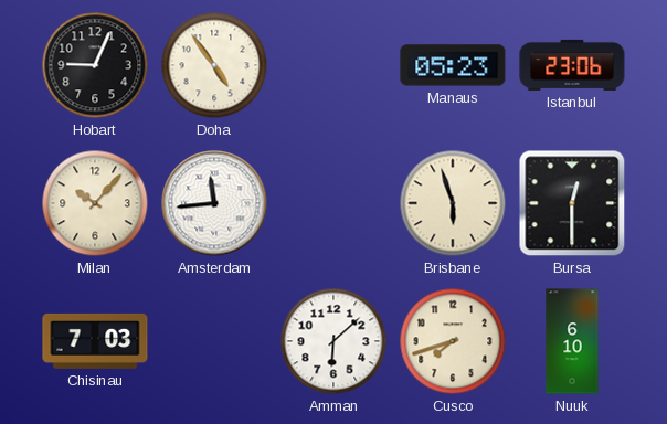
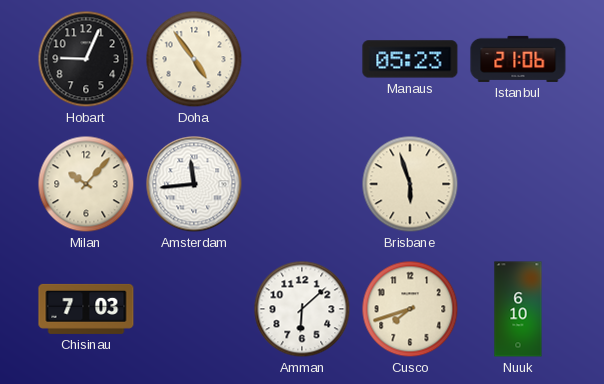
Istanbul: 23:06 -> 21:06
Bursa: 12:30 -> none
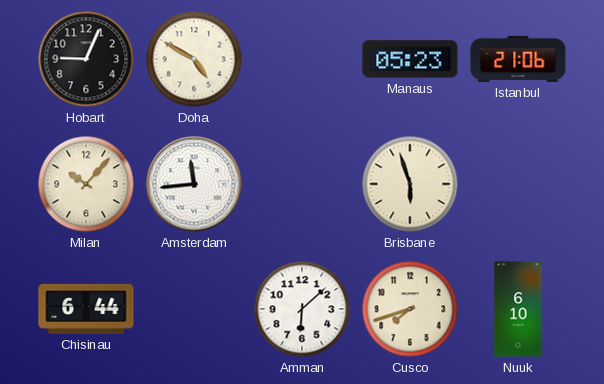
Doha: 4:54 -> 4:50
Chisinau: 7:03 -> 6:44
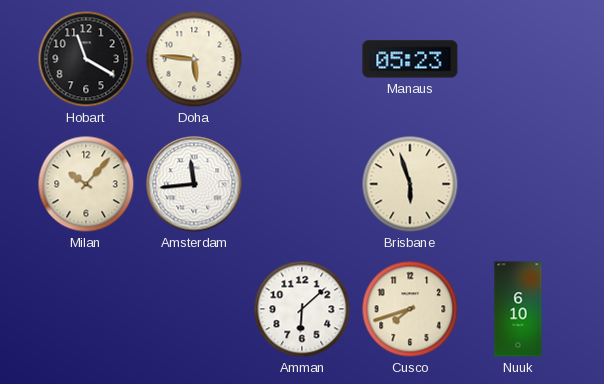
Hobart: 9:04 -> 11:20
Doha: 4:50 -> 5:46
Istanbul: 21:06 -> none
Chisinau: 6:44 -> none
